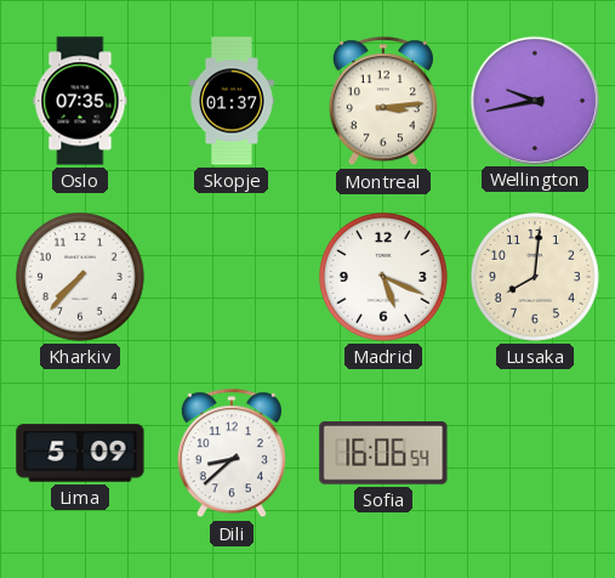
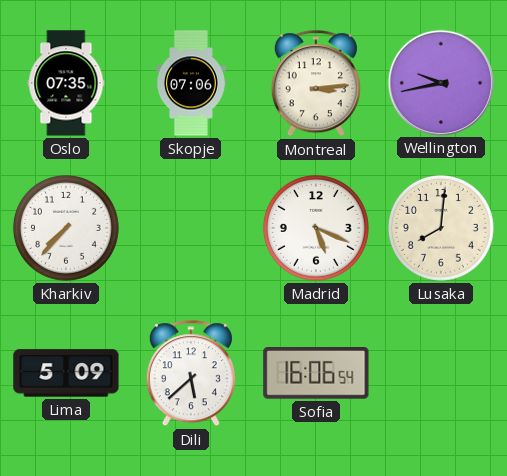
Skopje: 01:37 -> 07:06
Dili: 8:38 -> 5:38
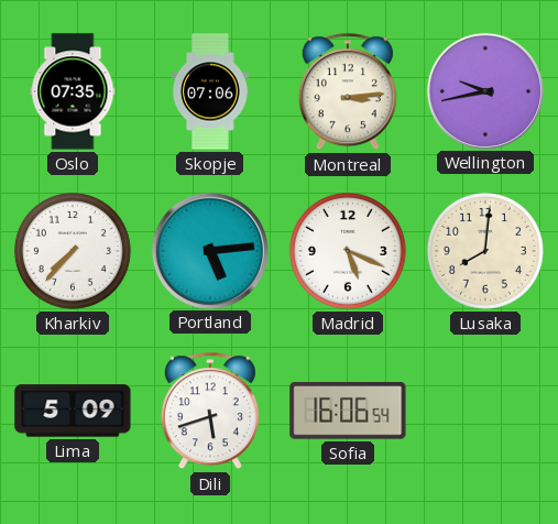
Portland: none -> 5:14
Dili: 5:38 -> 5:42
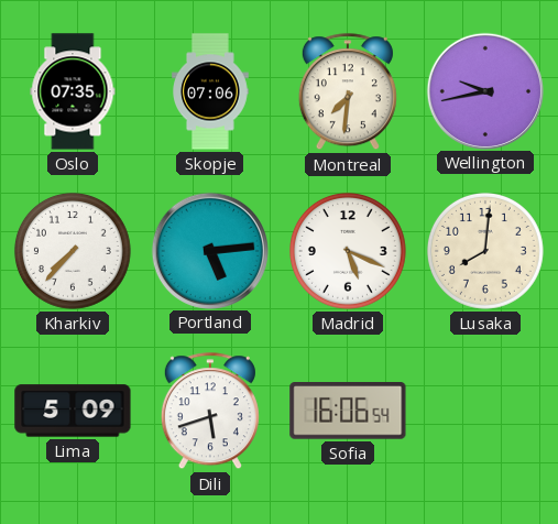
Montreal: 3:14 -> 7:31
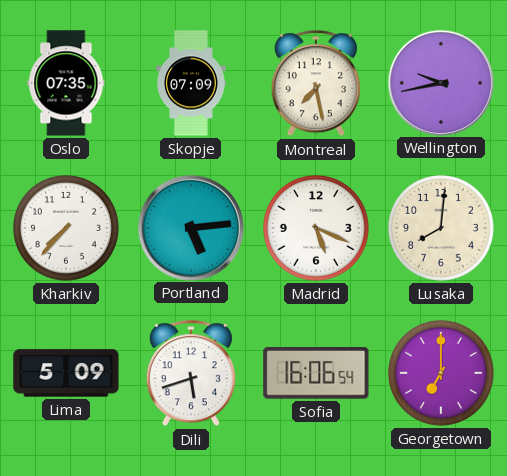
Skopje: 07:06 -> 07:09
Montreal: 7:31 -> 7:28
Georgetown: none -> 7:00
